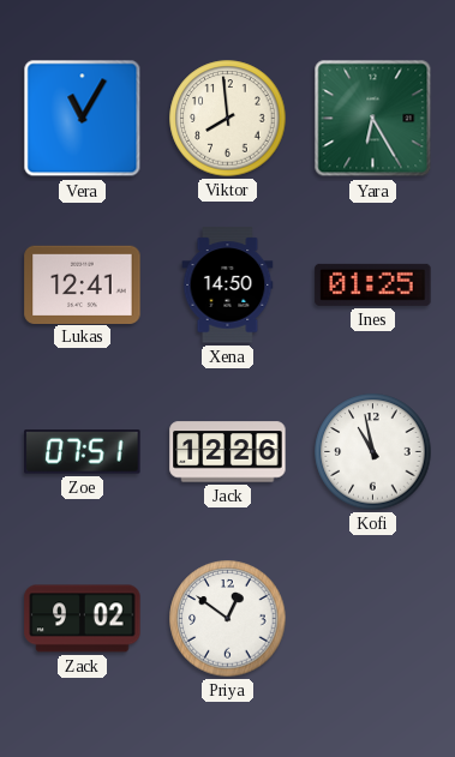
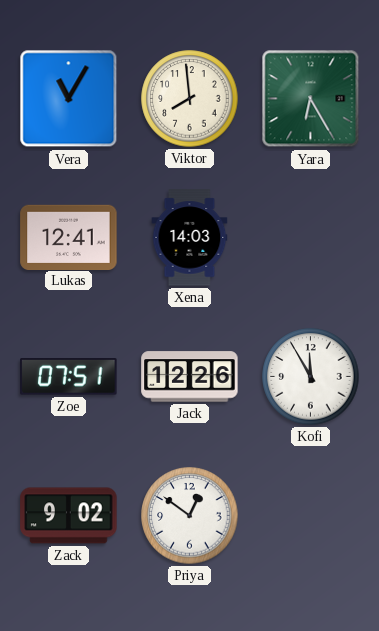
Xena: 14:50 -> 14:03
Ines: 01:25 -> none
Kofi: 10:58 -> 11:55
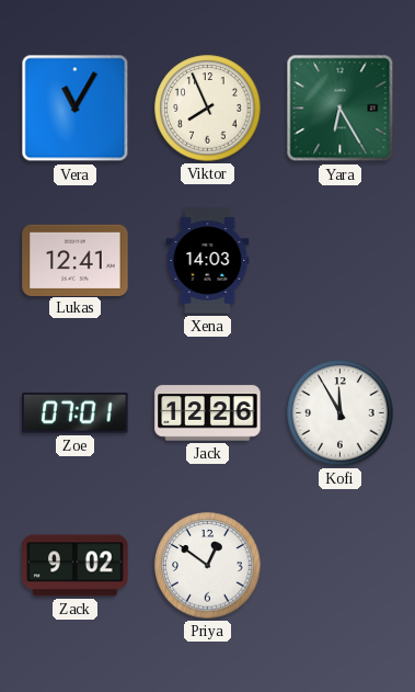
Viktor: 7:59 -> 7:56
Zoe: 07:51 -> 07:01
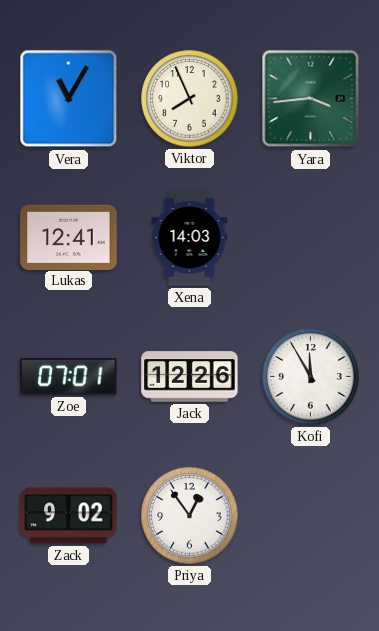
Yara: 6:25 -> 3:44
Priya: 12:51 -> 12:54
